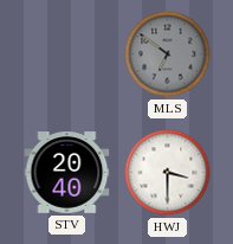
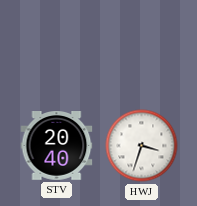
MLS: 6:51 -> none
HWJ: 3:30 -> 3:33
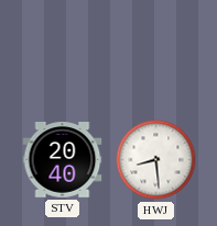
HWJ: 3:33 -> 8:29
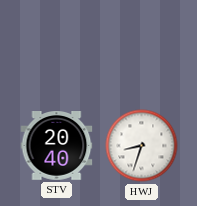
HWJ: 8:29 -> 8:33
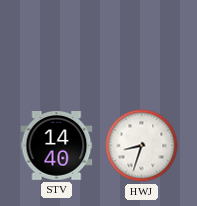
STV: 20:40 -> 14:40
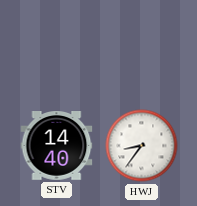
HWJ: 8:33 -> 8:36
